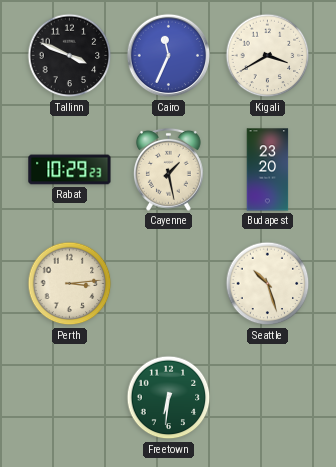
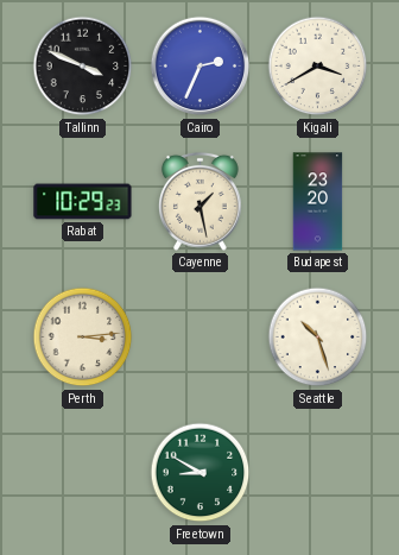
Cairo: 11:34 -> 2:34
Freetown: 6:31 -> 8:50
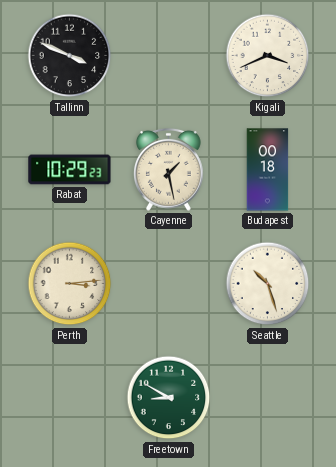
Cairo: 2:34 -> none
Kigali: 3:40 -> 3:41
Budapest: 23:20 -> 00:18
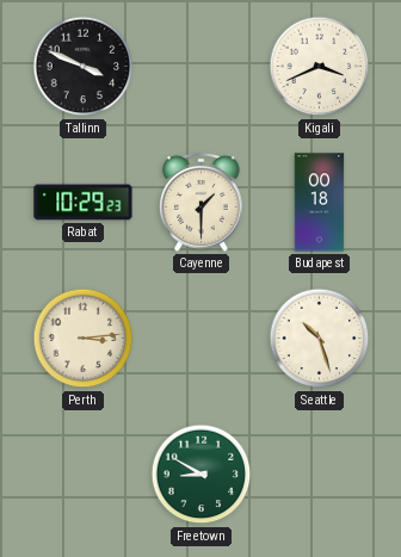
Cayenne: 1:28 -> 1:30
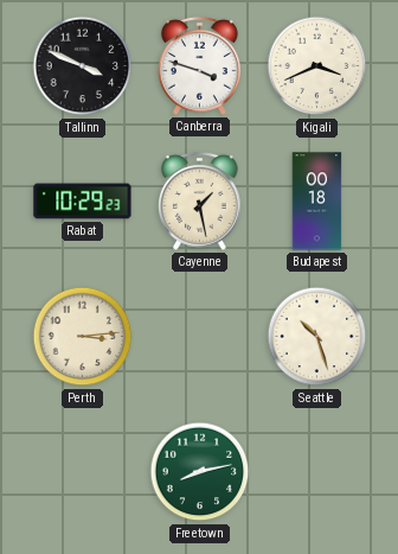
Canberra: none -> 3:48
Cayenne: 1:30 -> 1:28
Freetown: 8:50 -> 8:13
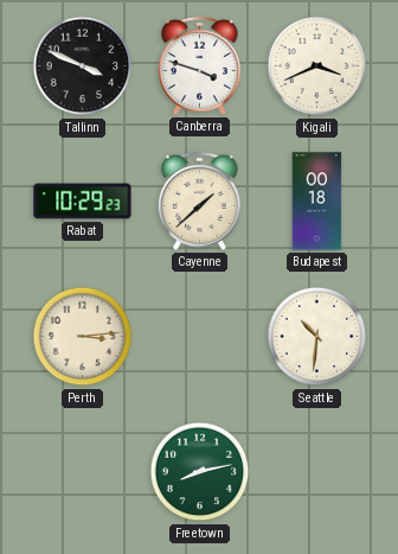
Cayenne: 1:28 -> 1:38
Seattle: 10:27 -> 10:31
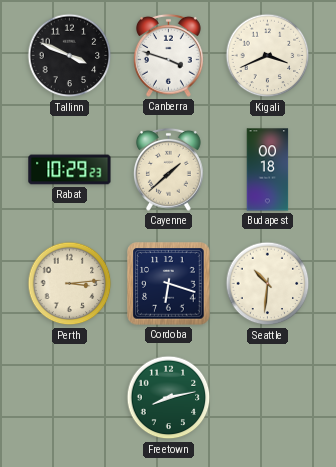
Cordoba: none -> 6:18
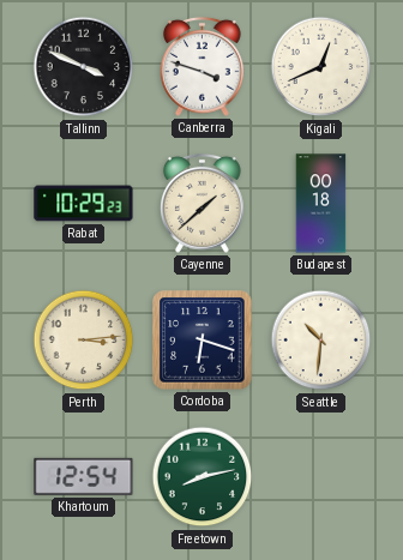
Kigali: 3:41 -> 12:41
Khartoum: none -> 12:54
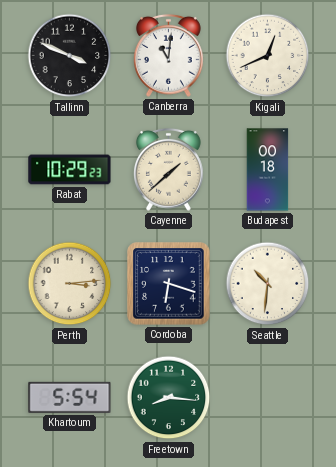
Canberra: 3:48 -> 11:01
Khartoum: 12:54 -> 5:54
Freetown: 8:13 -> 8:16
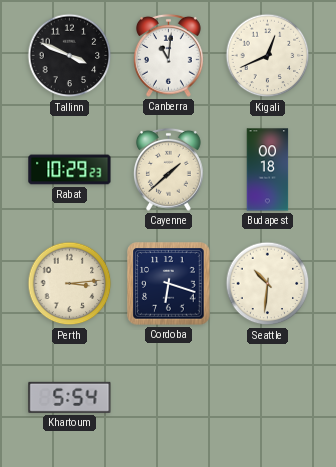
Freetown: 8:16 -> none
